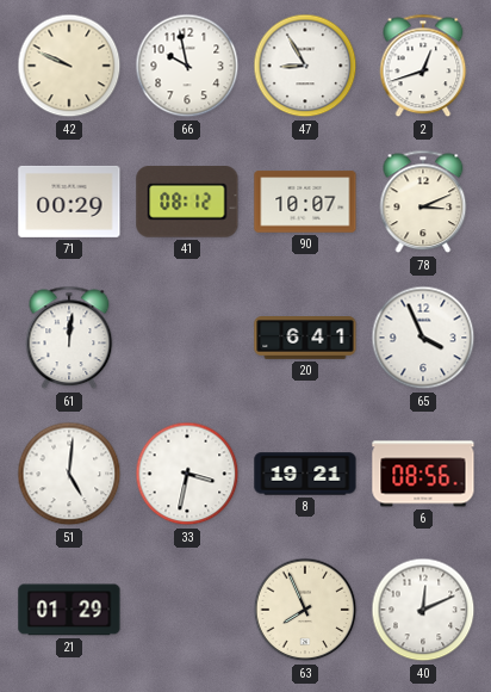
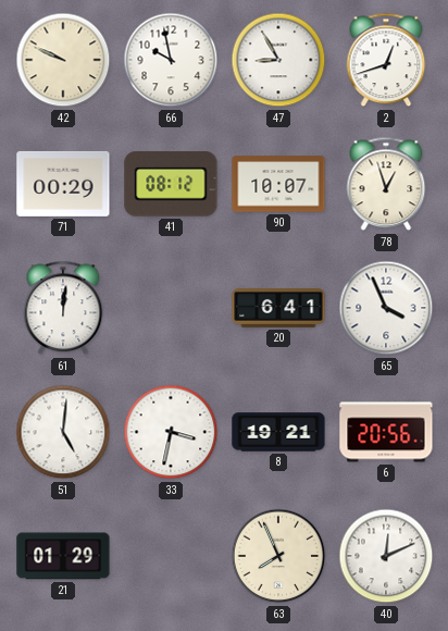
78: 3:11 -> 12:57
6: 08:56 -> 20:56
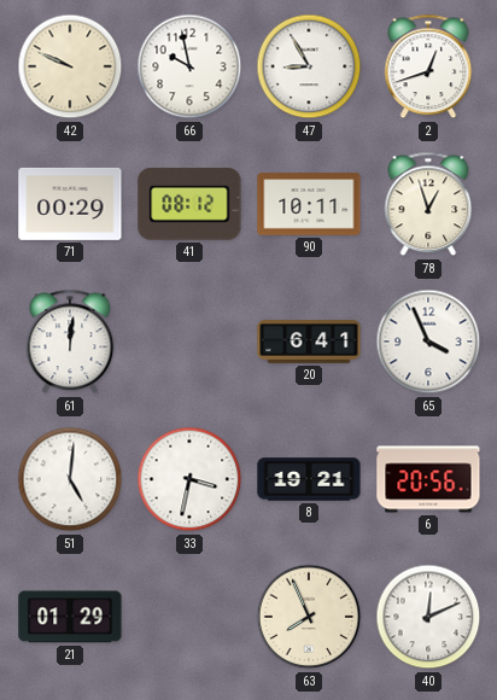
90: 10:07 -> 10:11
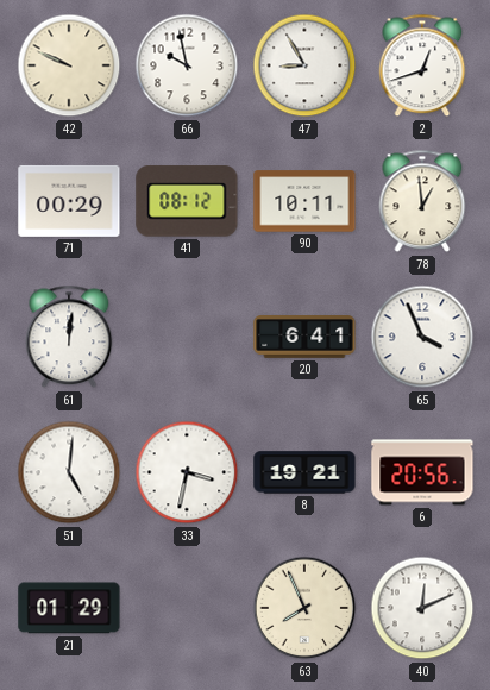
78: 12:57 -> 12:59
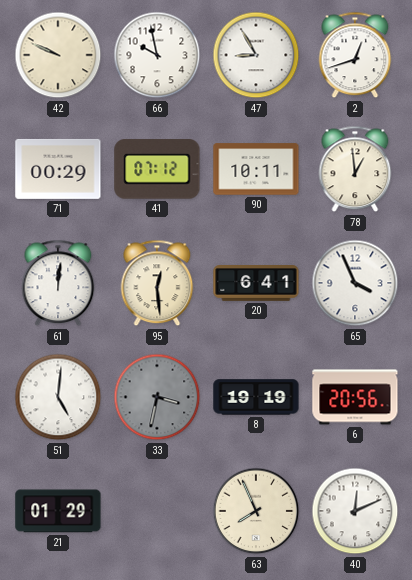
41: 08:12 -> 07:12
95: none -> 12:29
33 dial: white -> grey
8: 19:21 -> 19:19
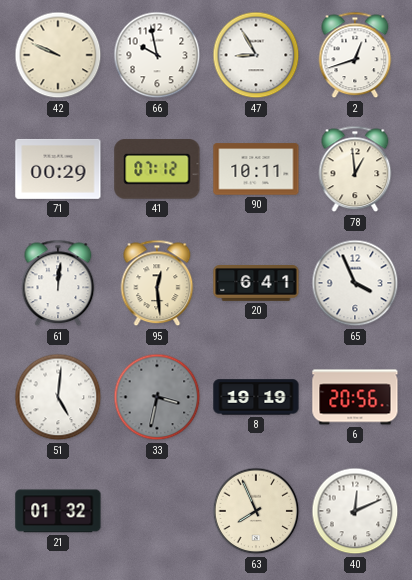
21: 01:29 -> 01:32
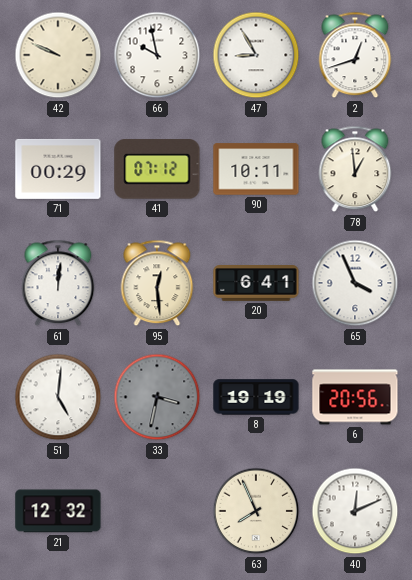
21: 01:32 -> 12:32
